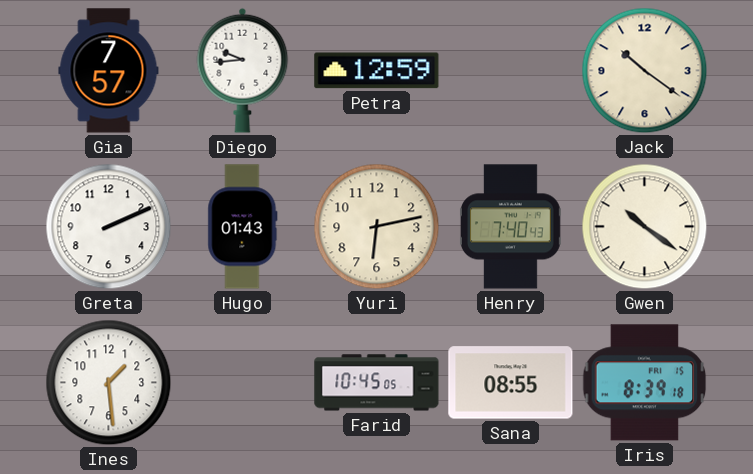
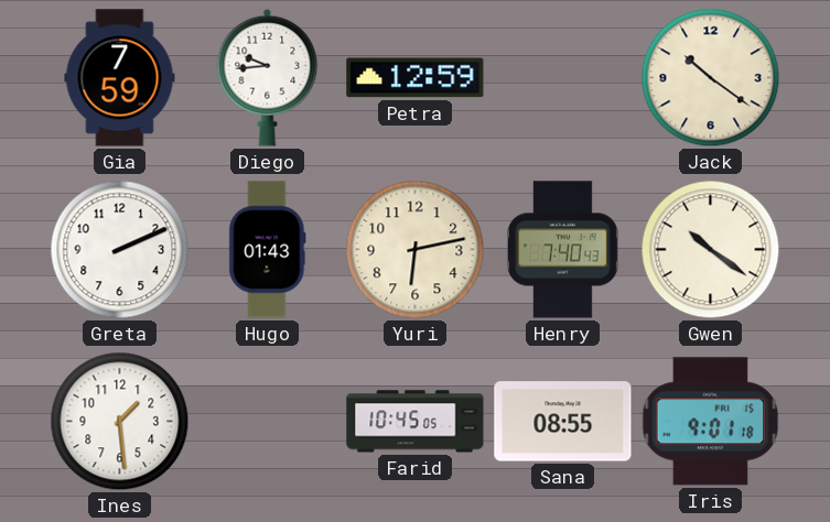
Gia: 7:57 -> 7:59
Iris: 8:39 -> 9:01
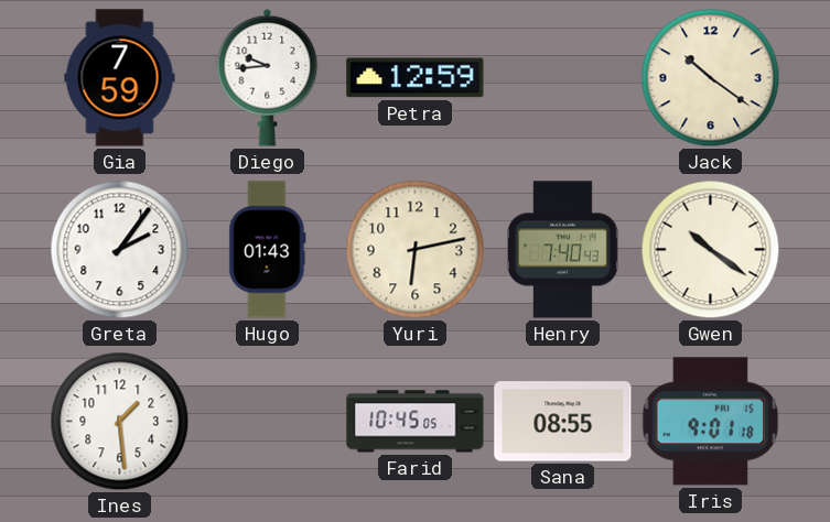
Greta: 2:11 -> 2:06
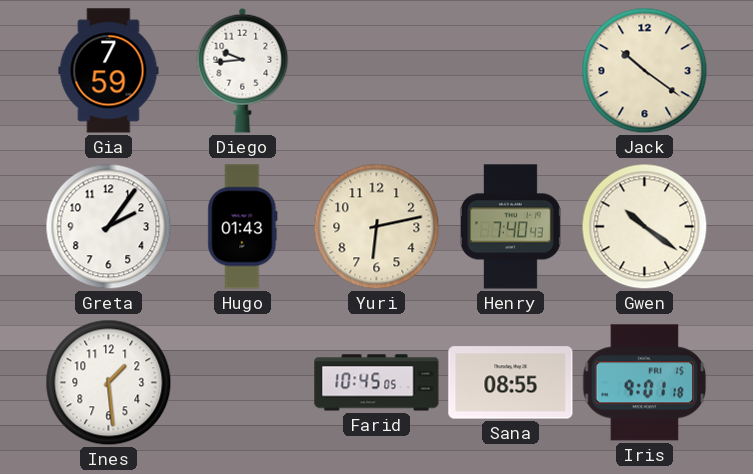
Petra: 12:59 -> none
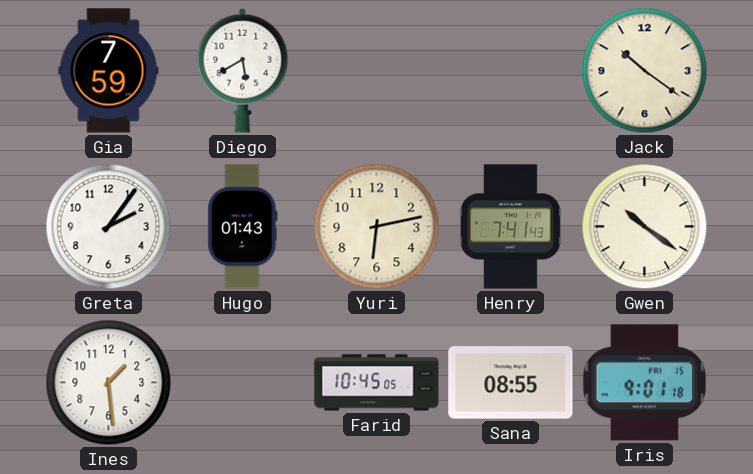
Diego: 9:44 -> 5:40
Henry: 7:40 -> 7:41
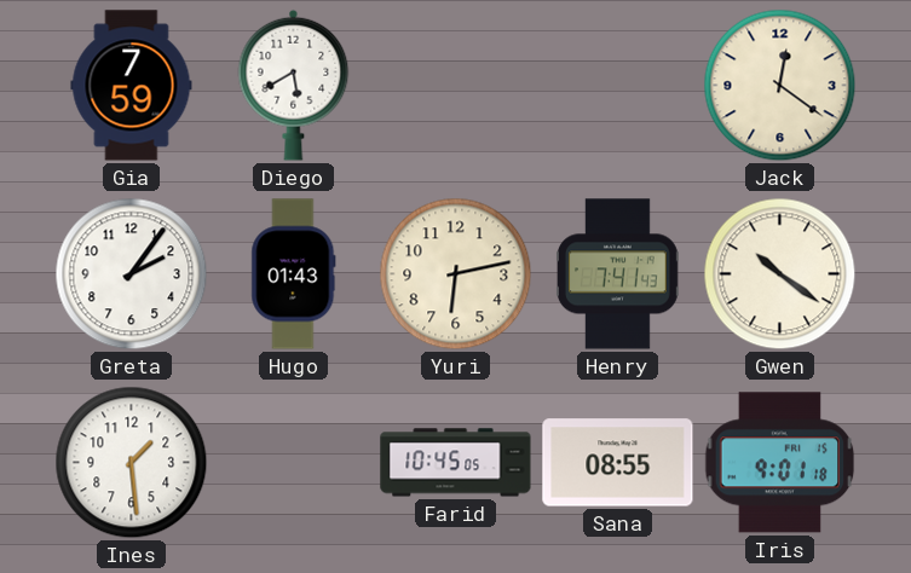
Jack: 10:21 -> 12:21
